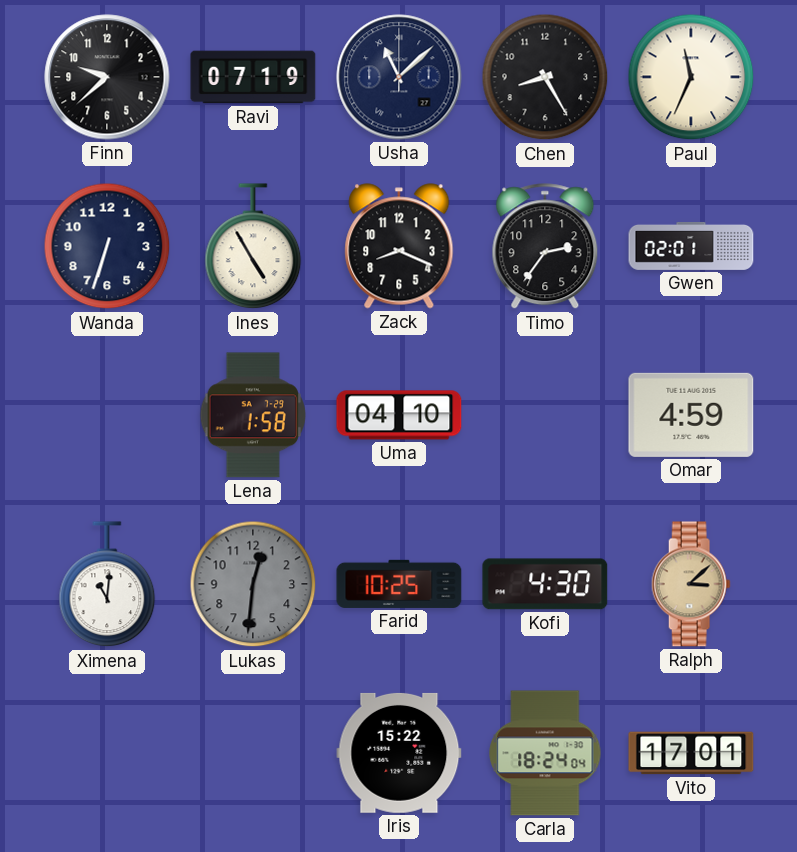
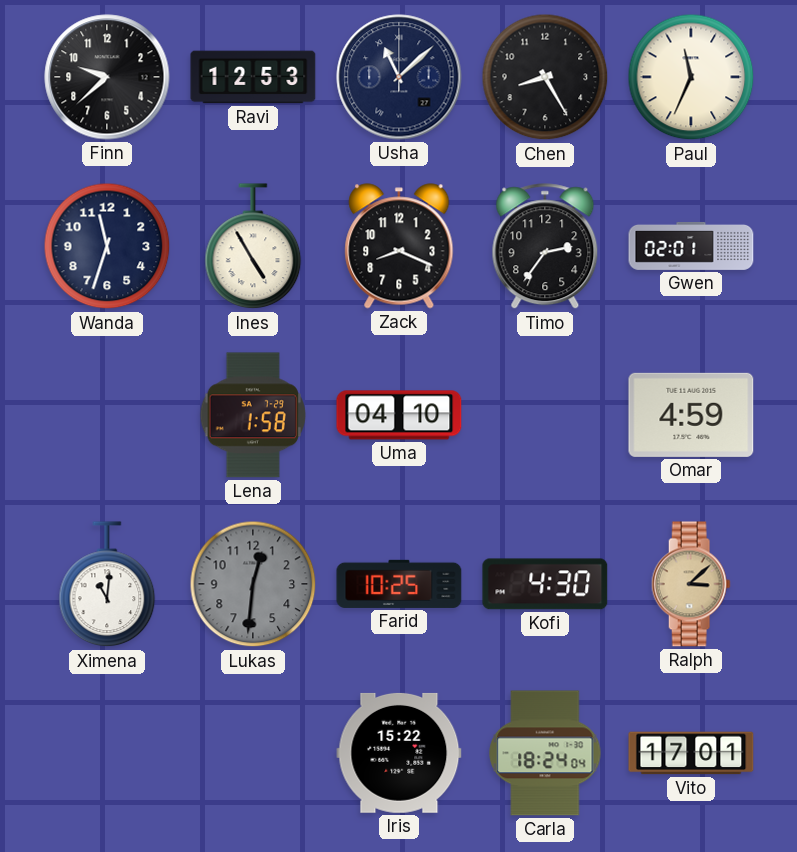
Ravi: 07:19 -> 12:53
Wanda: 6:33 -> 11:33
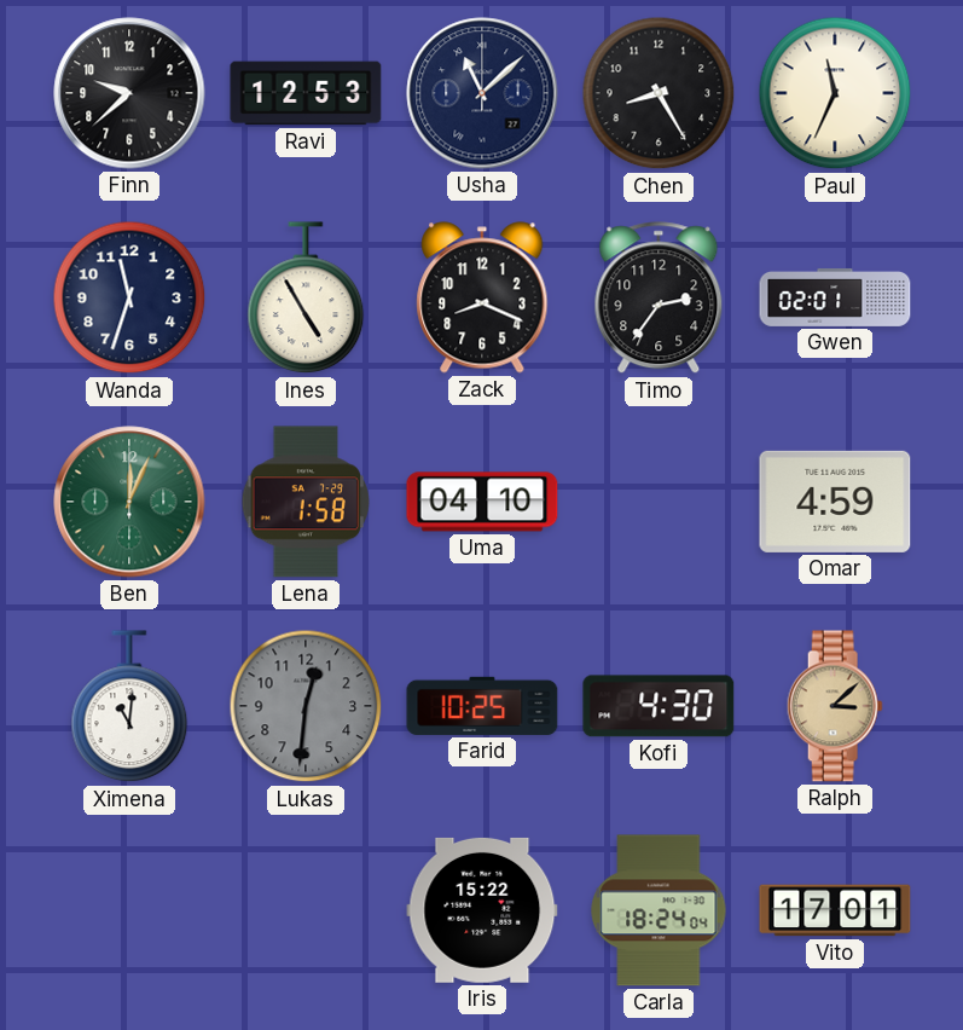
Ben: none -> 12:04
